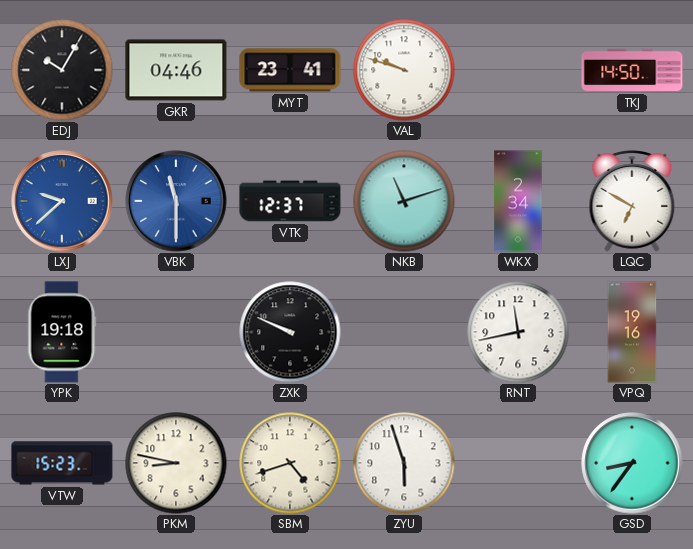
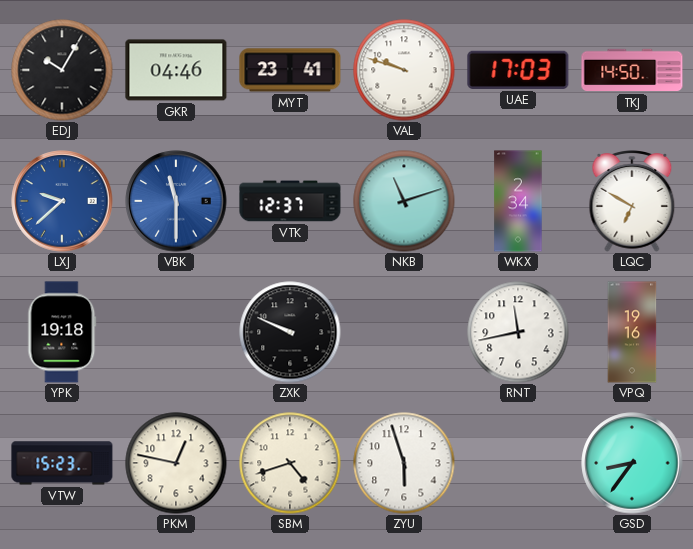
UAE: none -> 17:03
PKM: 8:47 -> 12:47
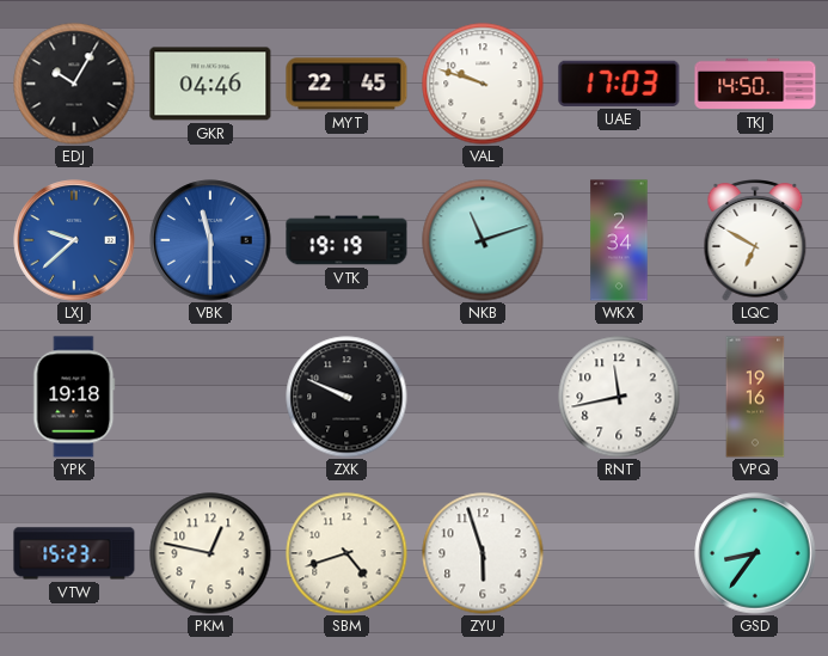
MYT: 23:41 -> 22:45
VTK: 12:37 -> 19:19
